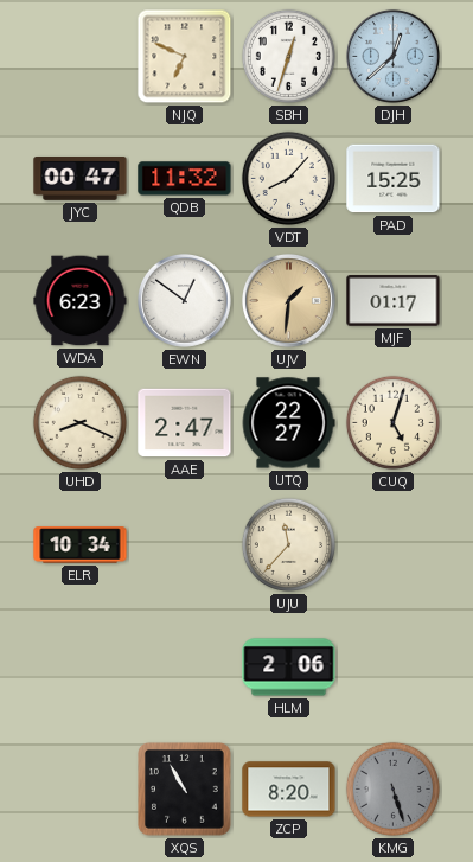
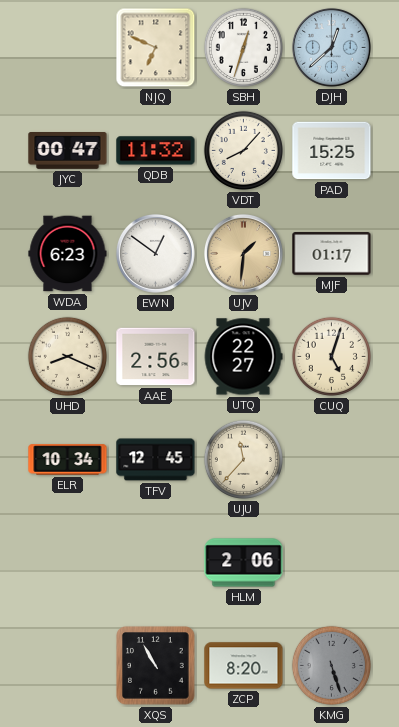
AAE: 2:47 -> 2:56
TFV: none -> 12:45
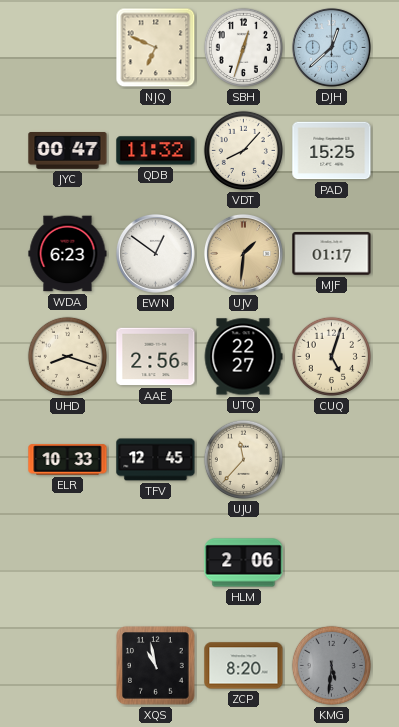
UHD: 8:19 -> 8:18
ELR: 10:34 -> 10:33
XQS: 10:55 -> 10:58
KMG: 5:27 -> 5:31
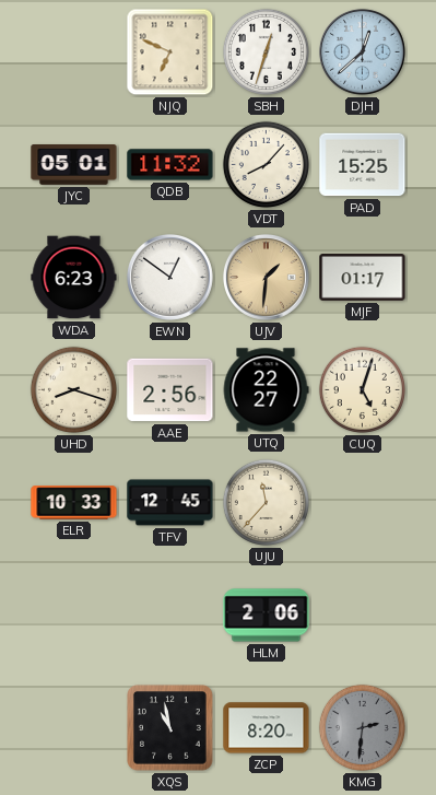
JYC: 00:47 -> 05:01
KMG: 5:31 -> 2:31
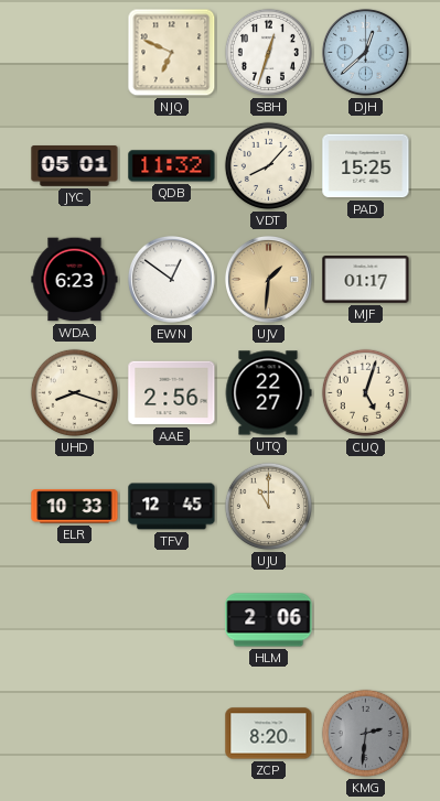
UJU: 11:37 -> 11:00
XQS: 10:58 -> none
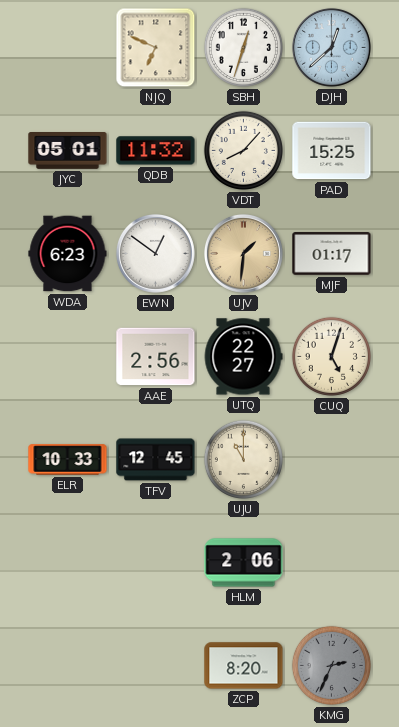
UHD: 8:18 -> none
KMG: 2:31 -> 2:34
